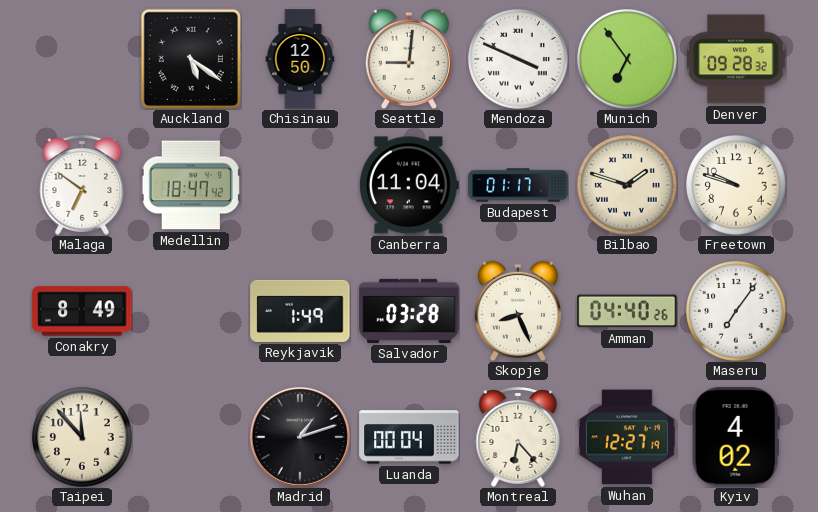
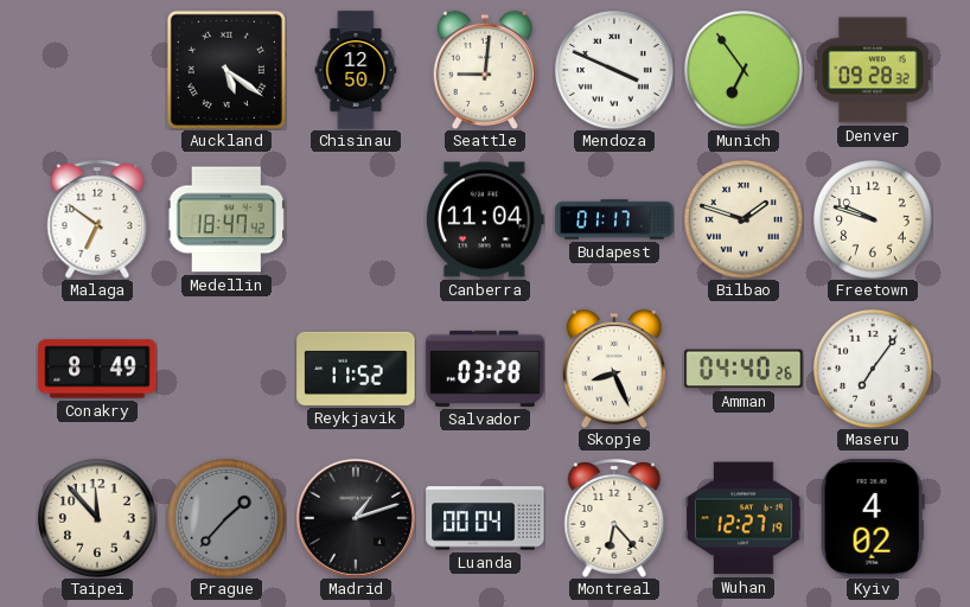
Reykjavik: 1:49 -> 11:52
Prague: none -> 1:37
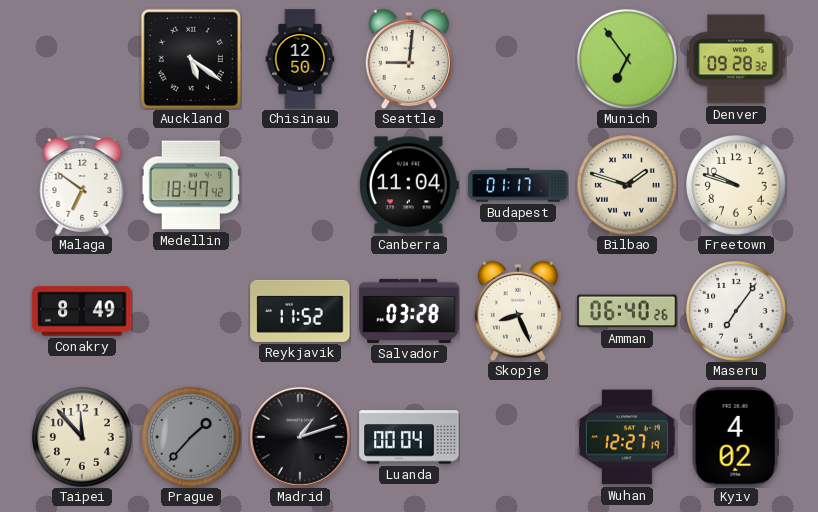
Mendoza: 3:49 -> none
Amman: 04:40 -> 06:40
Montreal: 6:23 -> none
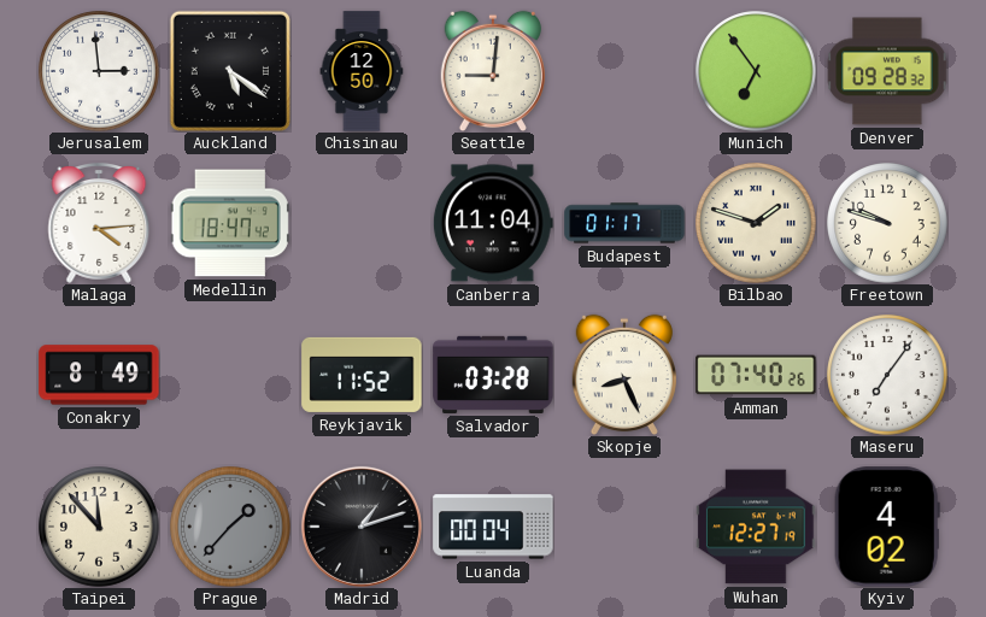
Jerusalem: none -> 2:59
Malaga: 6:51 -> 4:14
Amman: 06:40 -> 07:40
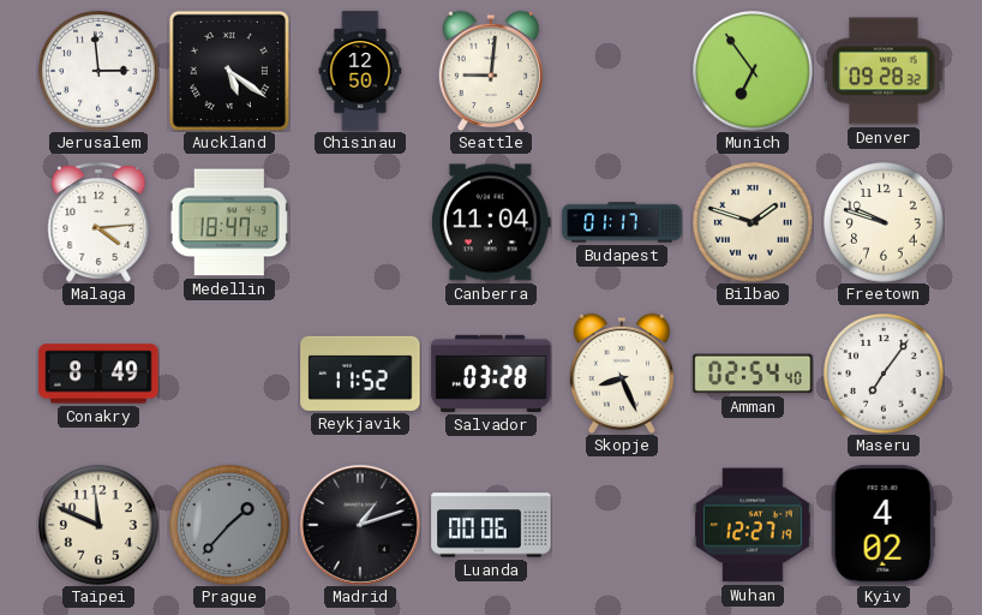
Amman: 07:40 -> 02:54
Taipei: 11:53 -> 11:49
Luanda: 00:04 -> 00:06
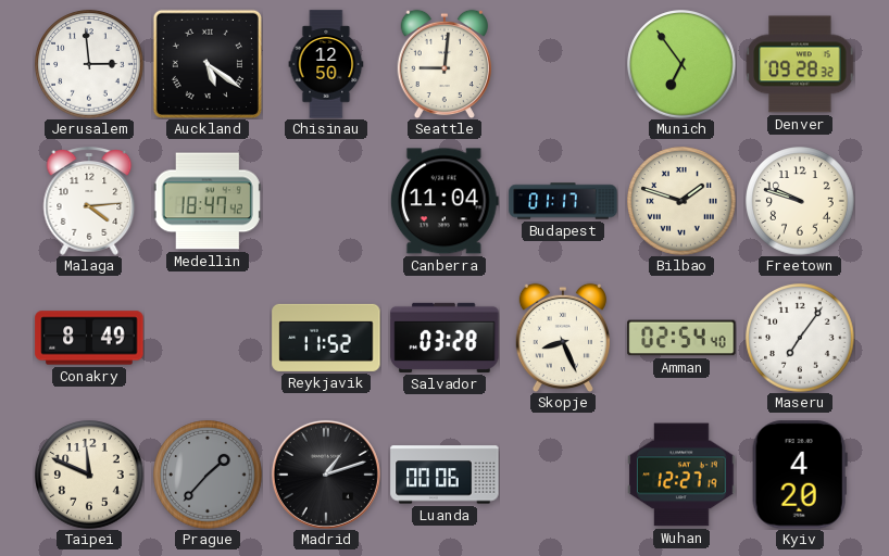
Kyiv: 4:02 -> 4:20
